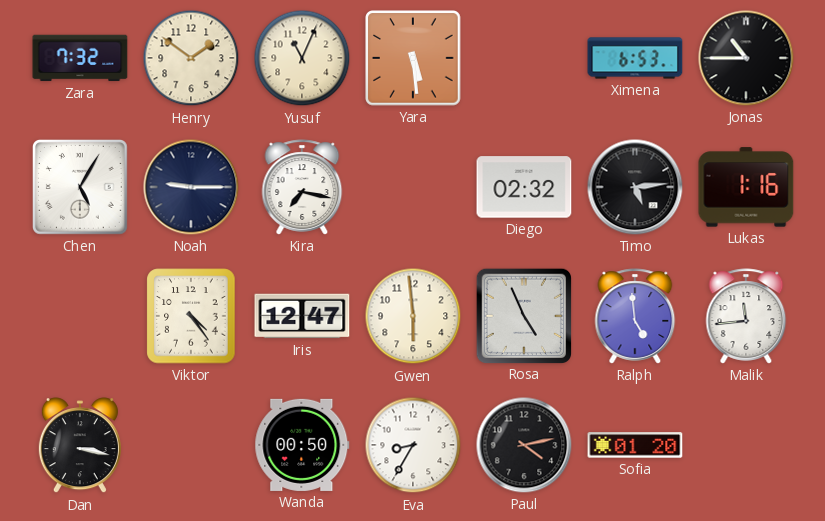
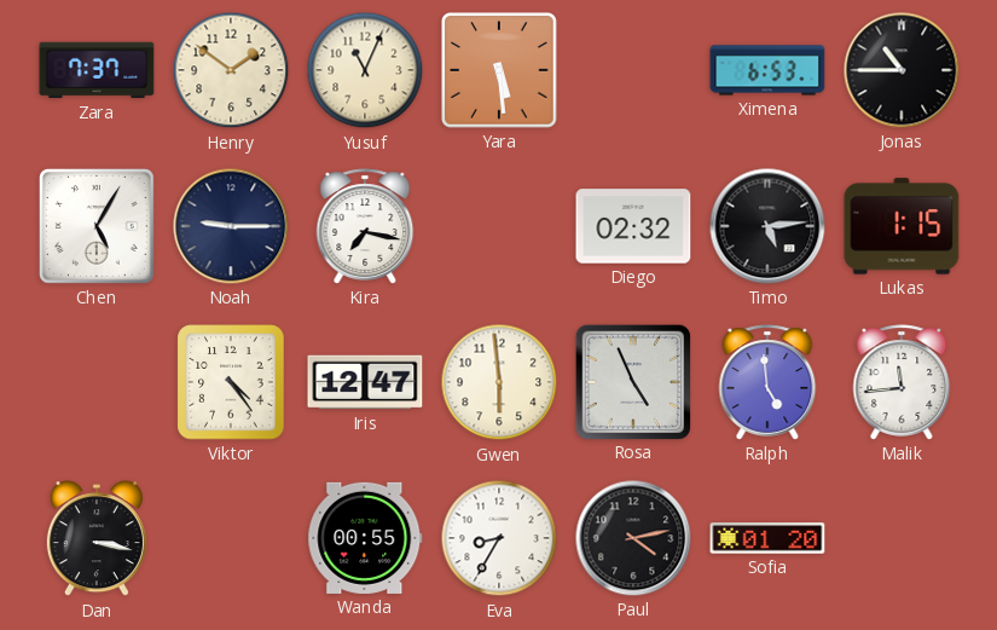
Zara: 7:32 -> 7:37
Lukas: 1:16 -> 1:15
Wanda: 00:50 -> 00:55
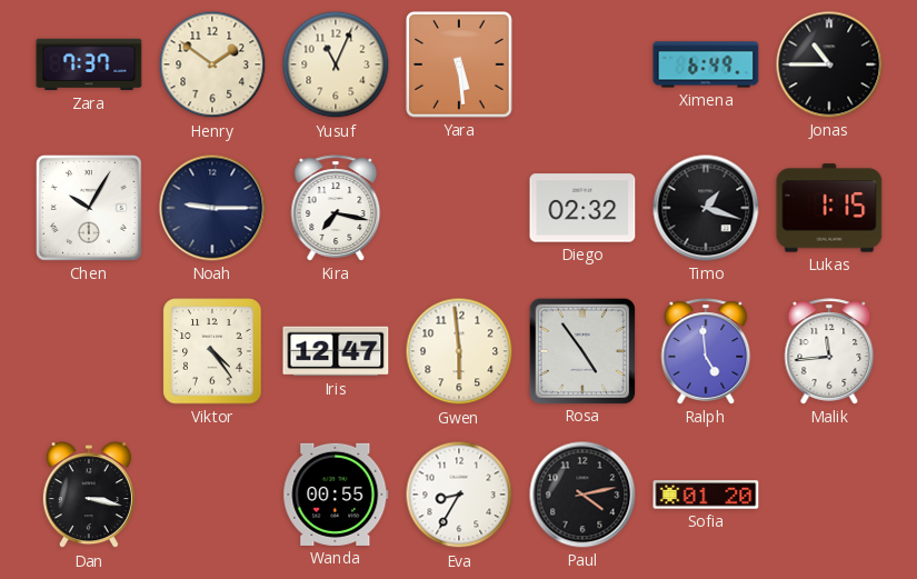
Ximena: 6:53 -> 6:49
Chen: 5:05 -> 10:05
Timo: 5:14 -> 1:18
Rosa: 4:56 -> 4:54
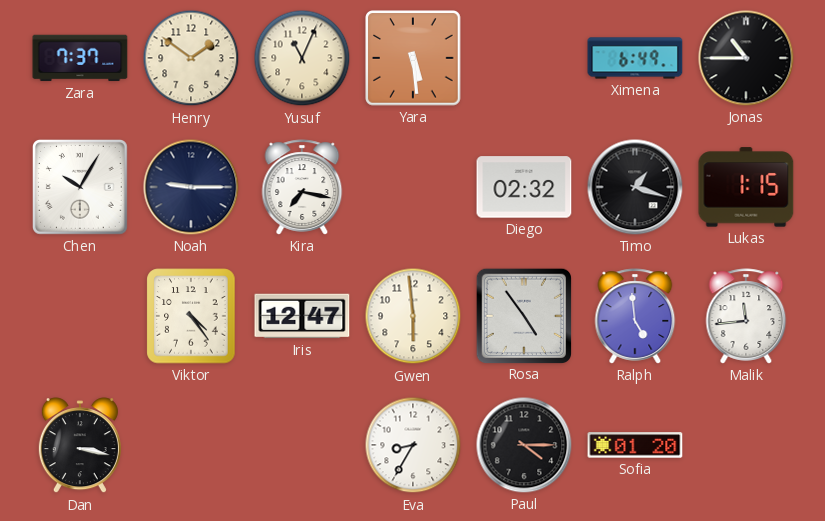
Wanda: 00:55 -> none
Paul: 4:13 -> 4:15
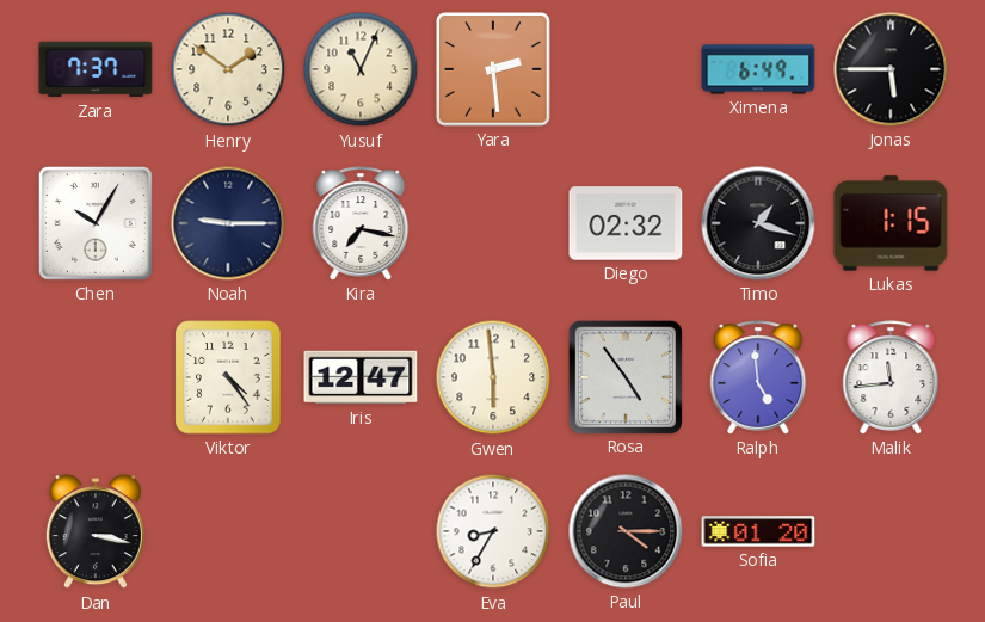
Yara: 5:29 -> 2:29
Jonas: 10:45 -> 5:45
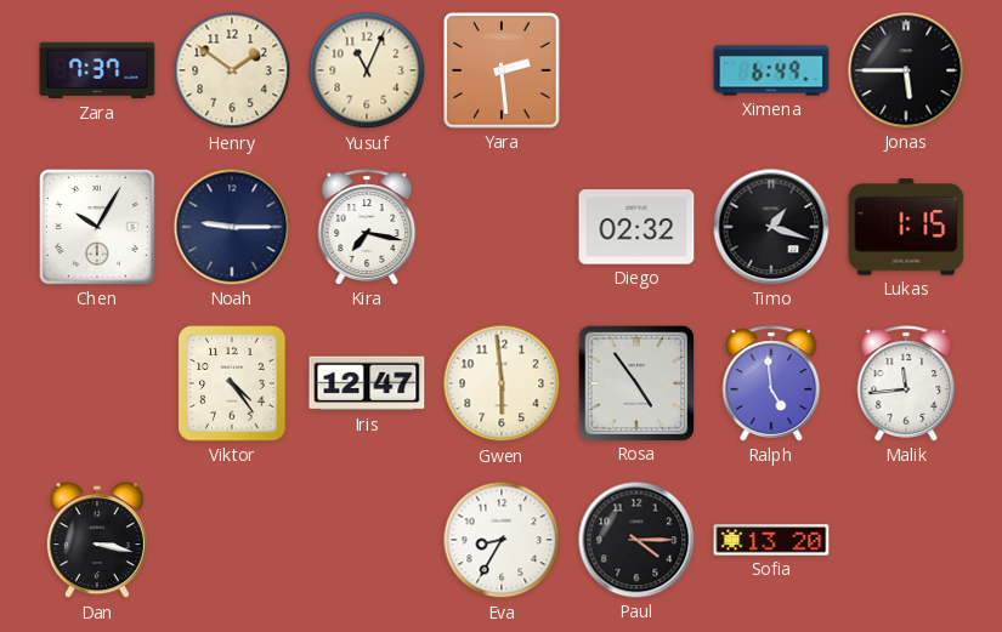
Sofia: 01:20 -> 13:20
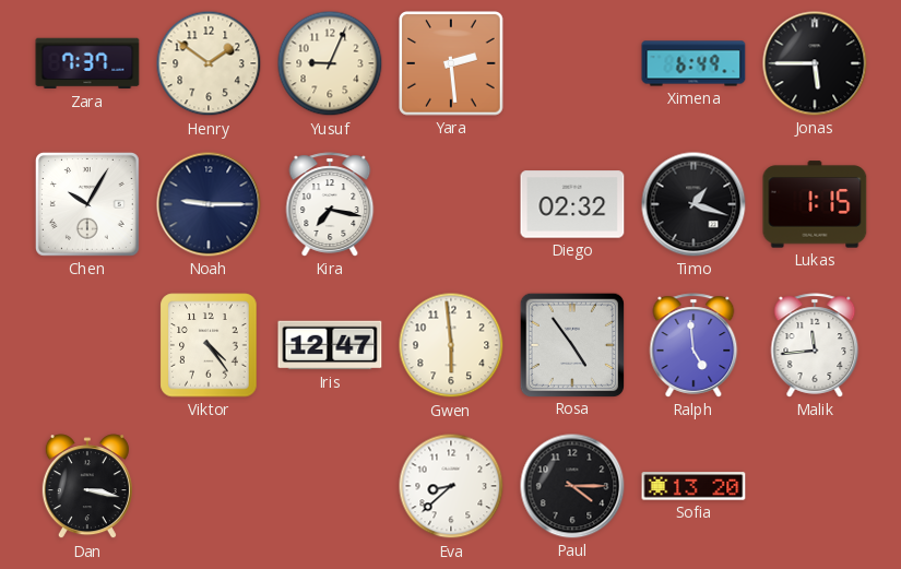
Yusuf: 11:04 -> 9:04
Eva: 8:35 -> 8:38
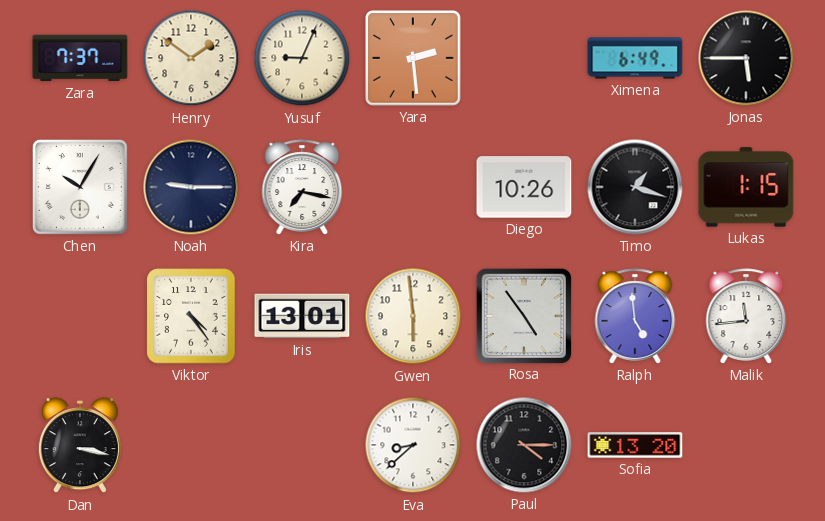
Diego: 02:32 -> 10:26
Iris: 12:47 -> 13:01
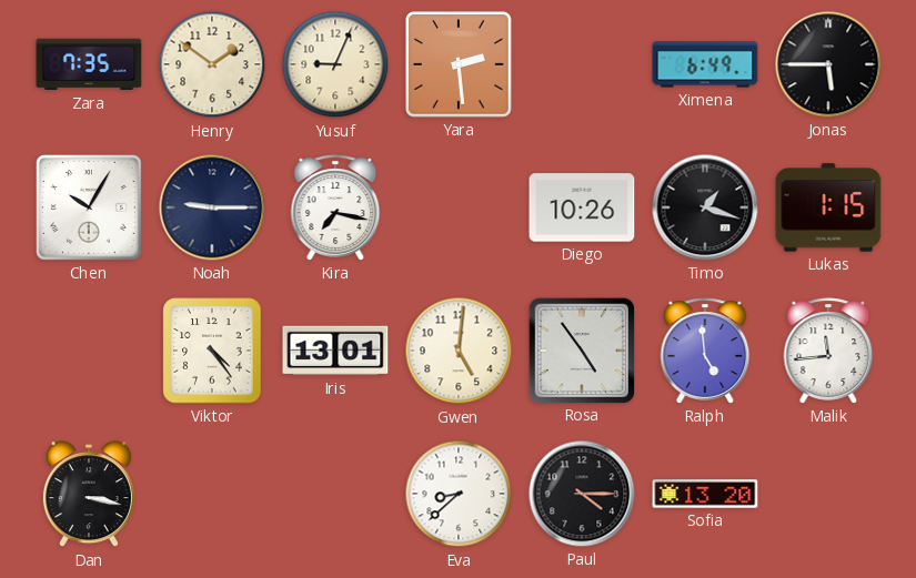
Zara: 7:37 -> 7:35
Gwen: 5:59 -> 5:01
